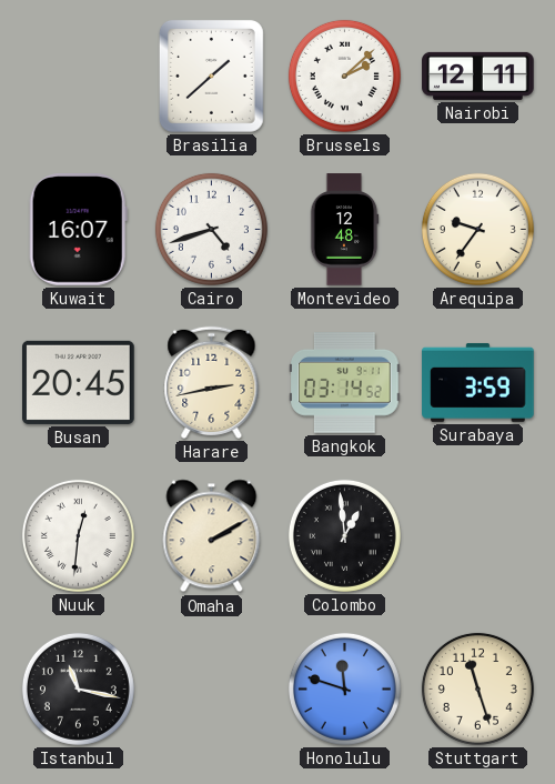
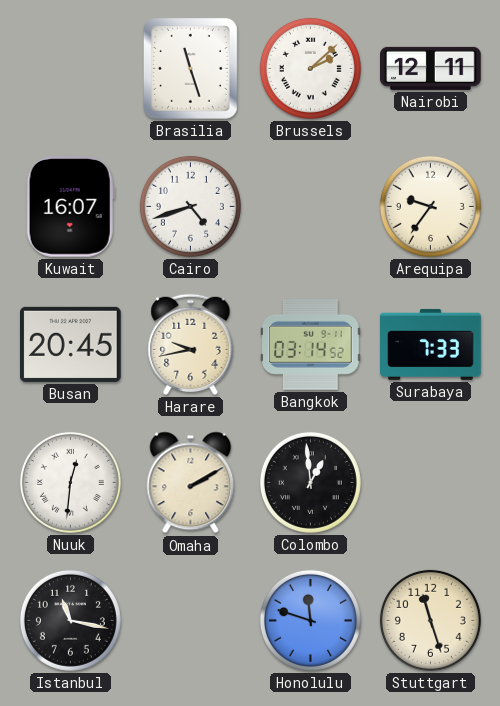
Brasilia: 1:38 -> 11:27
Montevideo: 12:48 -> none
Harare: 2:43 -> 9:43
Surabaya: 3:59 -> 7:33
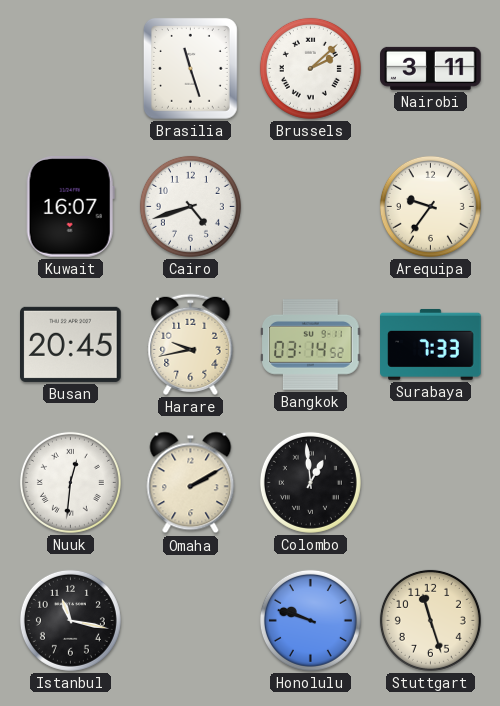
Nairobi: 12:11 -> 3:11
Honolulu: 11:48 -> 9:48
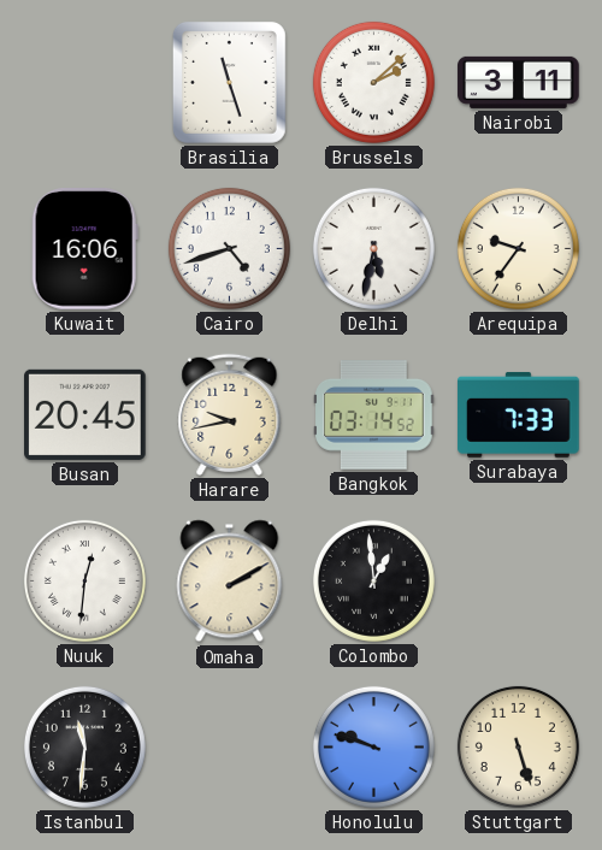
Kuwait: 16:07 -> 16:06
Delhi: none -> 5:32
Istanbul: 11:17 -> 11:31
Stuttgart: 11:27 -> 5:27
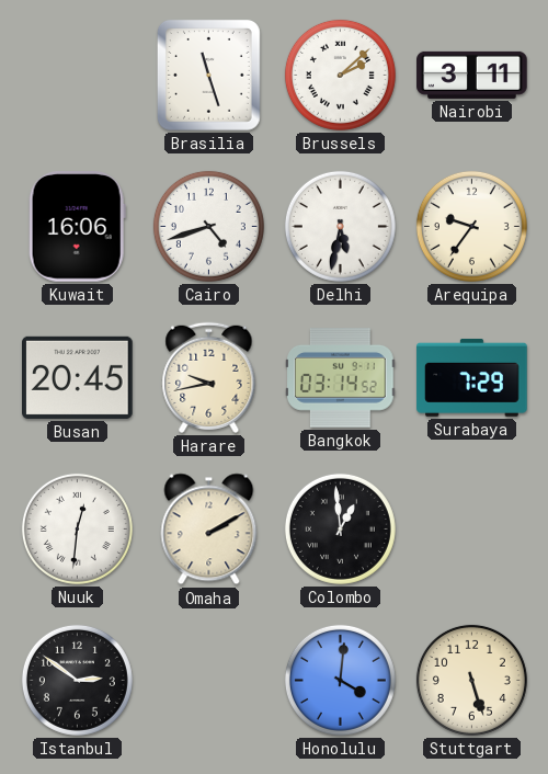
Surabaya: 7:33 -> 7:29
Istanbul: 11:31 -> 2:51
Honolulu: 9:48 -> 4:01
